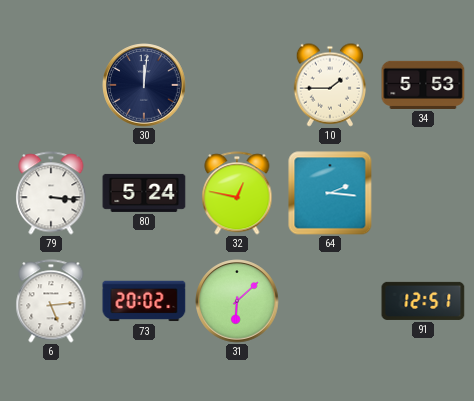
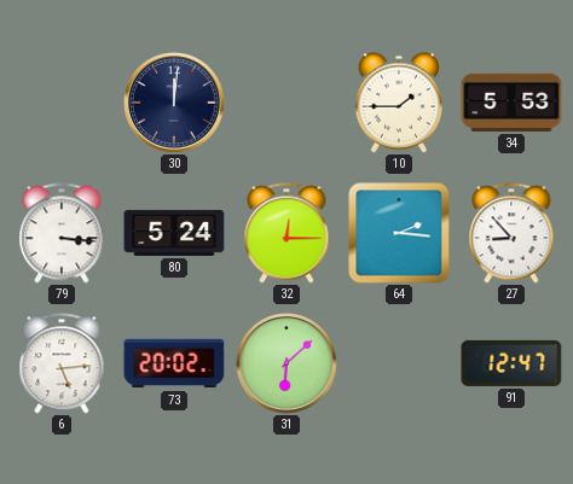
32: 12:47 -> 12:15
27: none -> 8:53
91: 12:51 -> 12:47
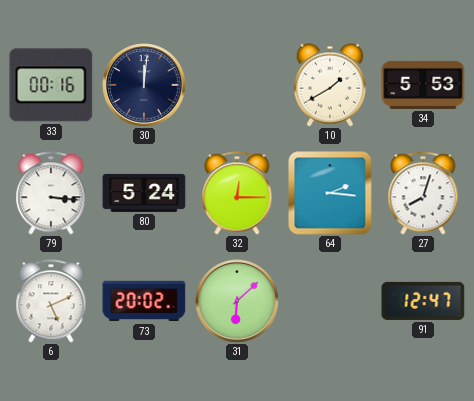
33: none -> 00:16
10: 1:45 -> 1:40
27: 8:53 -> 8:03
6: 5:14 -> 5:11
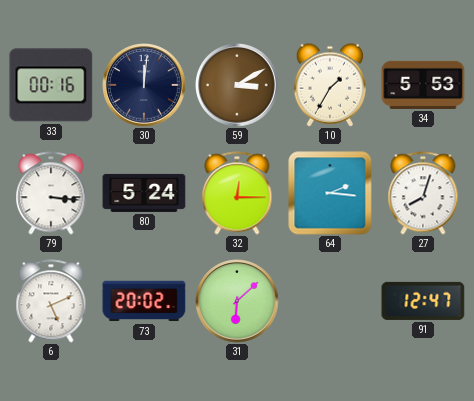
59: none -> 3:10
10: 1:40 -> 1:35
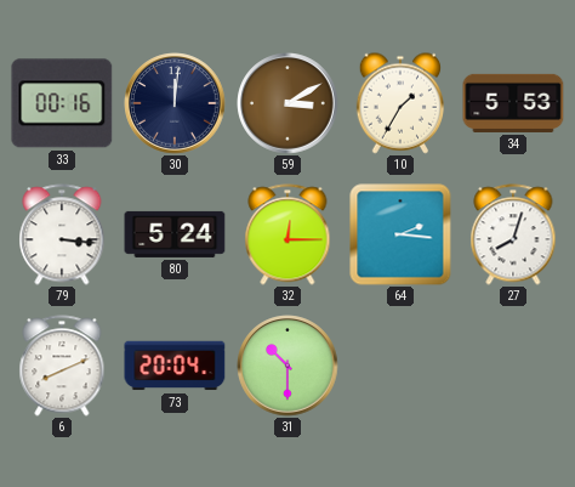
6: 5:11 -> 8:11
73: 20:02 -> 20:04
31: 6:08 -> 10:30
91: 12:47 -> none
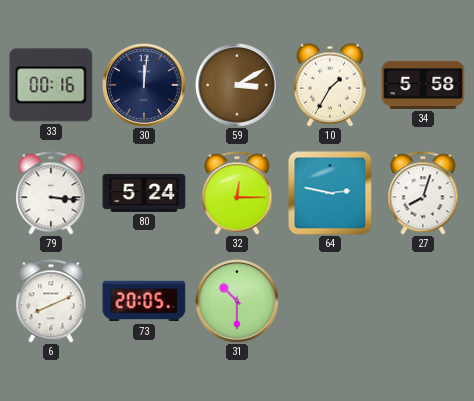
34: 5:53 -> 5:58
64: 2:16 -> 2:47
73: 20:04 -> 20:05
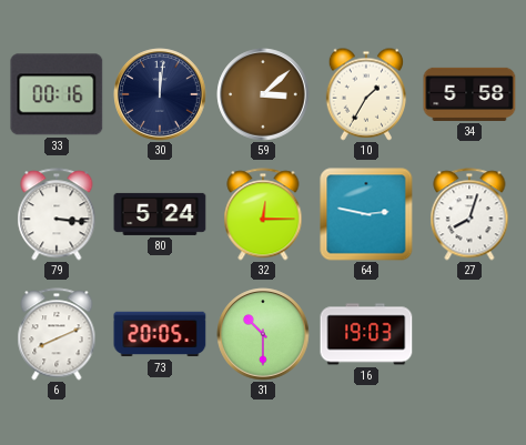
59: 3:10 -> 3:08
16: none -> 19:03
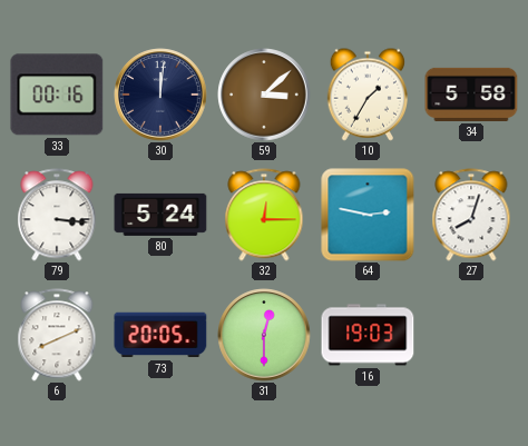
31: 10:30 -> 12:30
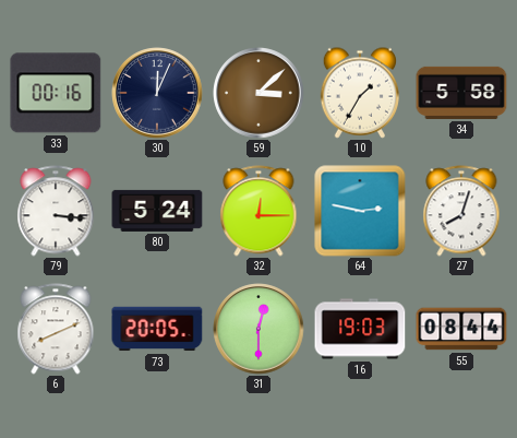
30: 12:01 -> 12:04
55: none -> 08:44
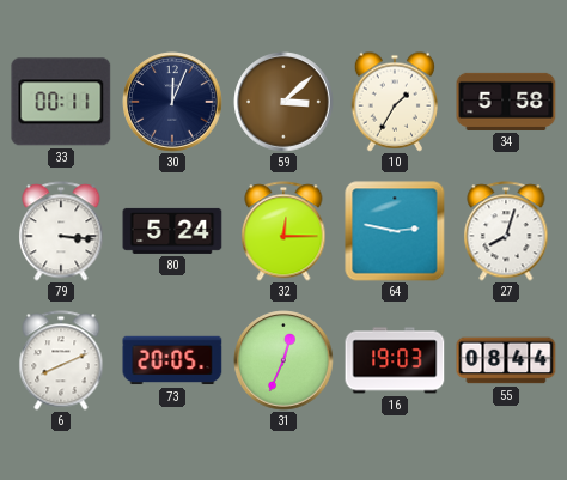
33: 00:16 -> 00:11
31: 12:30 -> 12:34
